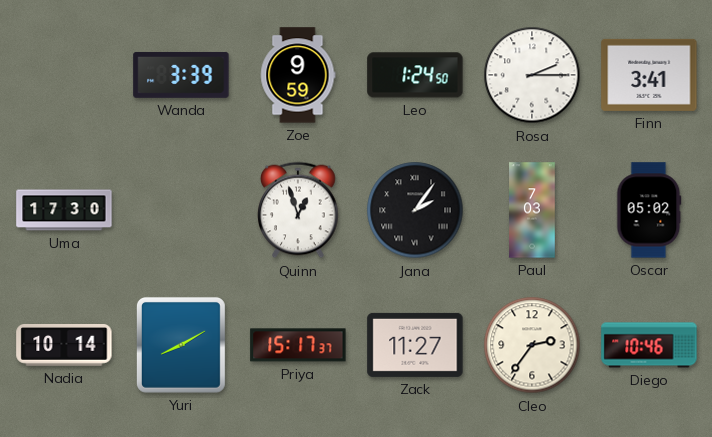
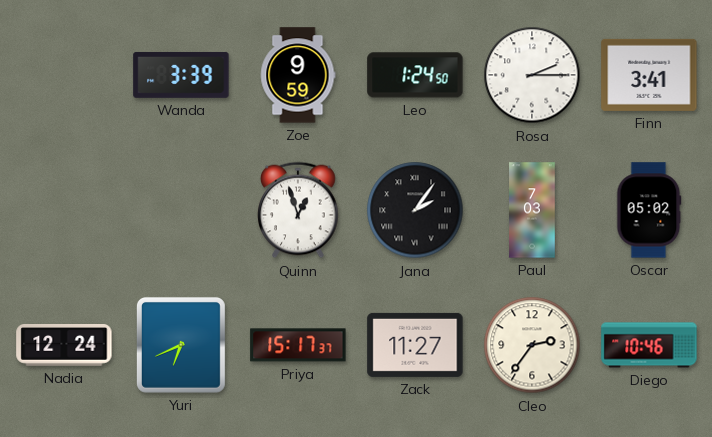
Uma: 17:30 -> none
Nadia: 10:14 -> 12:24
Yuri: 8:10 -> 6:41
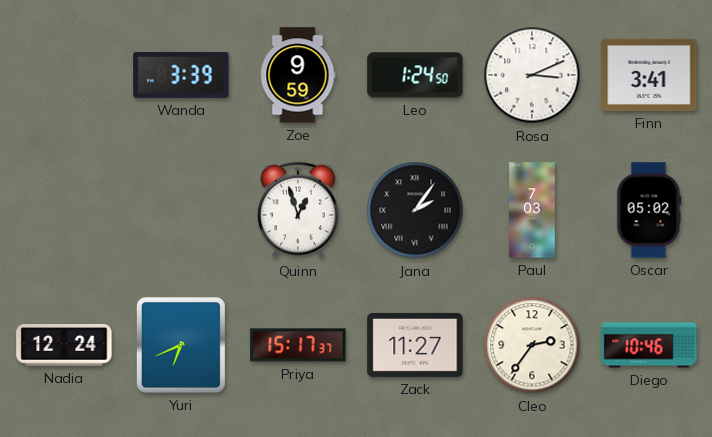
Rosa: 2:15 -> 3:11
